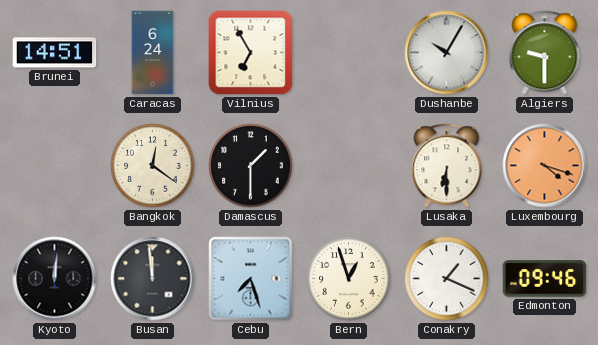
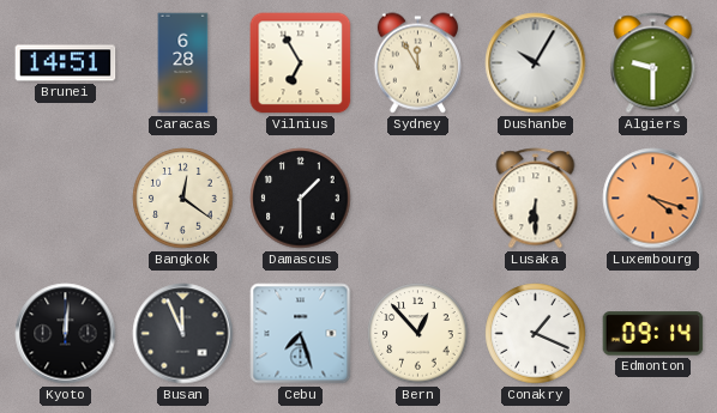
Caracas: 6:24 -> 6:28
Sydney: none -> 11:55
Busan: 11:59 -> 11:56
Bern: 12:57 -> 12:53
Edmonton: 09:46 -> 09:14
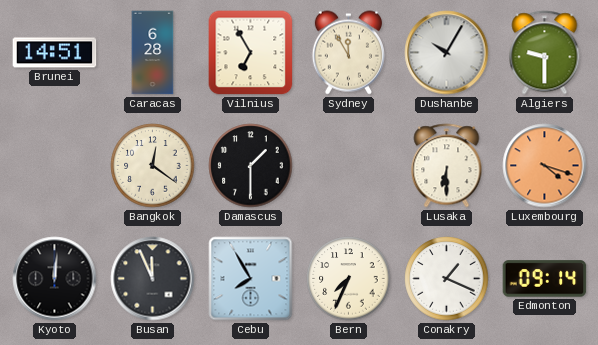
Cebu: 7:27 -> 7:55
Bern: 12:53 -> 7:34
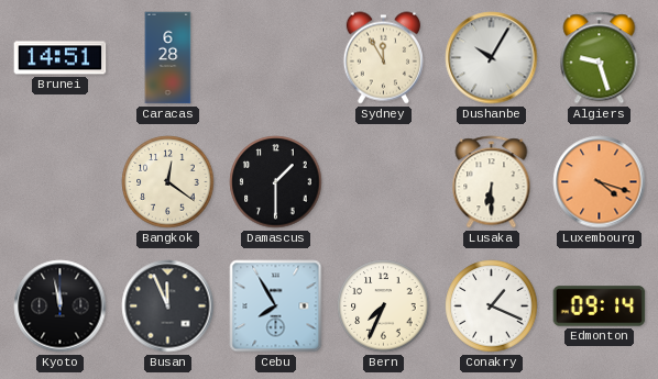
Vilnius: 6:55 -> none
Algiers: 9:30 -> 9:27
Kyoto: 12:01 -> 11:58
